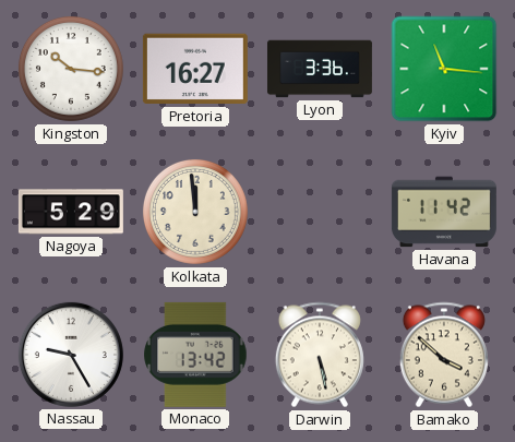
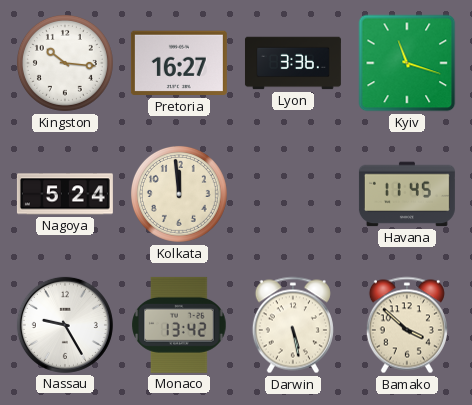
Kyiv: 11:16 -> 11:18
Nagoya: 5:29 -> 5:24
Havana: 11:42 -> 11:45
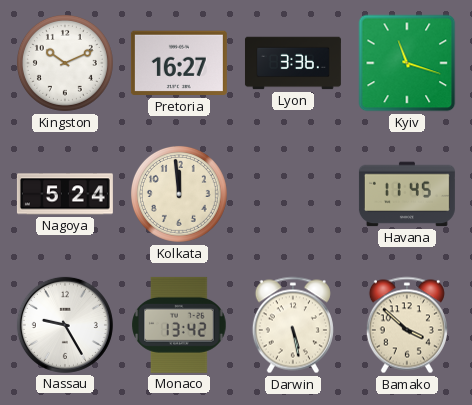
Kingston: 10:16 -> 10:11
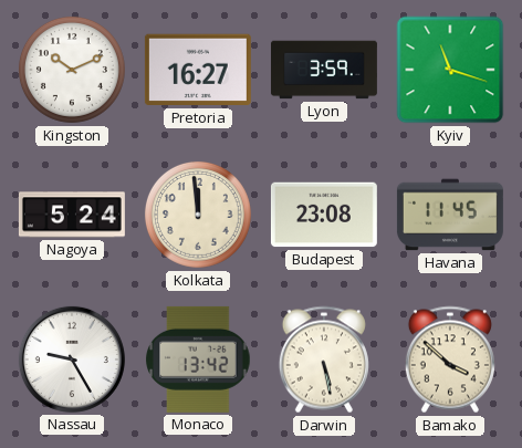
Lyon: 3:36 -> 3:59
Budapest: none -> 23:08
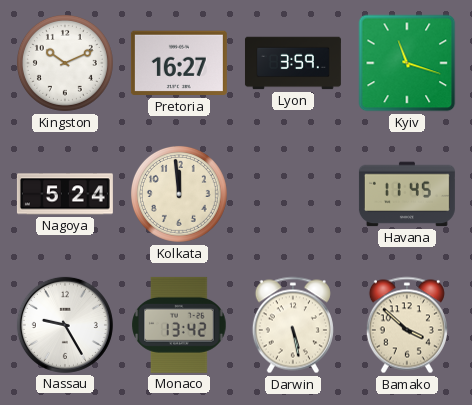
Budapest: 23:08 -> none
